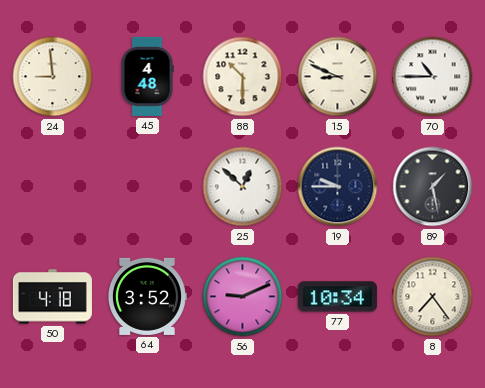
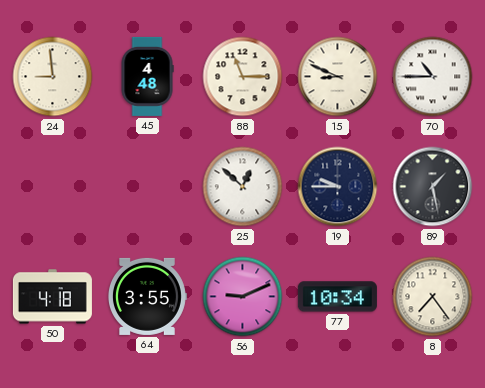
88: 10:30 -> 11:15
64: 3:52 -> 3:55
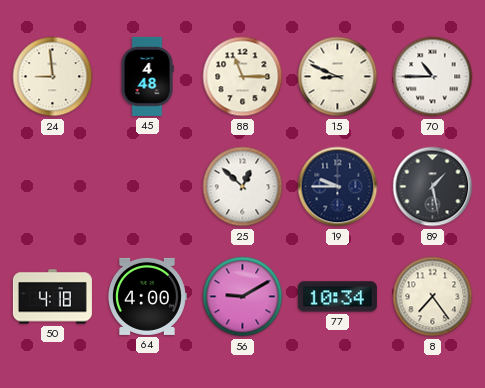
64: 3:55 -> 4:00
56: 9:11 -> 9:10
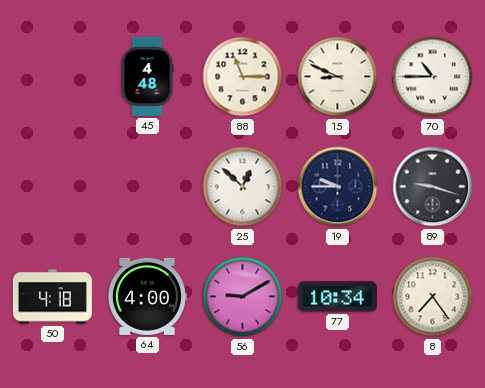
24: 8:59 -> none
89: 1:28 -> 9:18
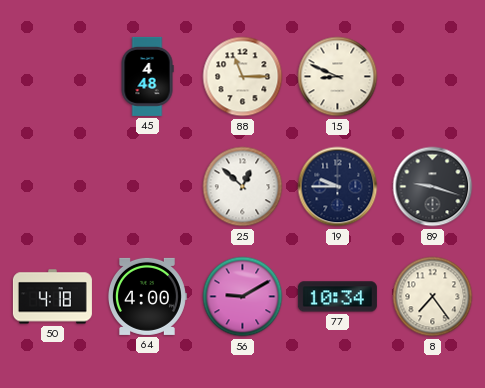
70: 10:45 -> none
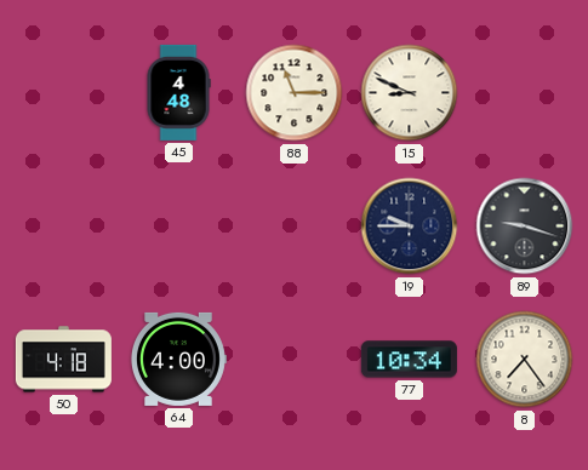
25: 12:52 -> none
56: 9:10 -> none
